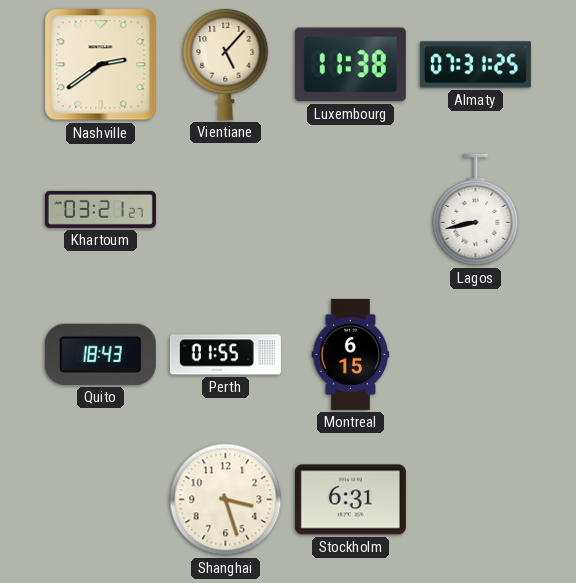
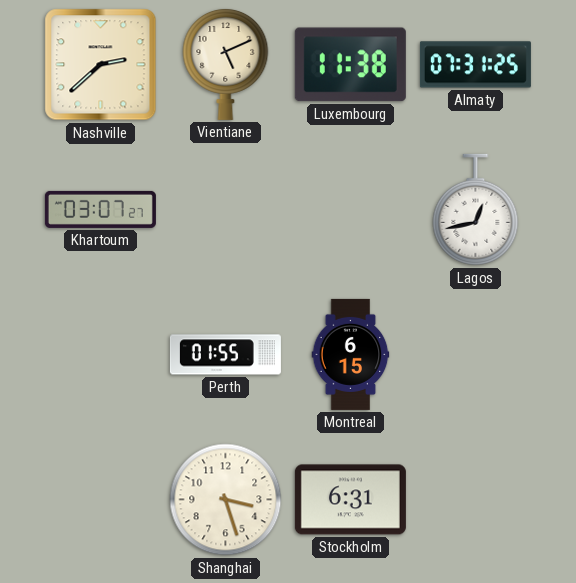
Nashville: 2:39 -> 2:38
Vientiane: 5:07 -> 5:11
Khartoum: 03:21 -> 03:07
Lagos: 8:43 -> 12:43
Quito: 18:43 -> none
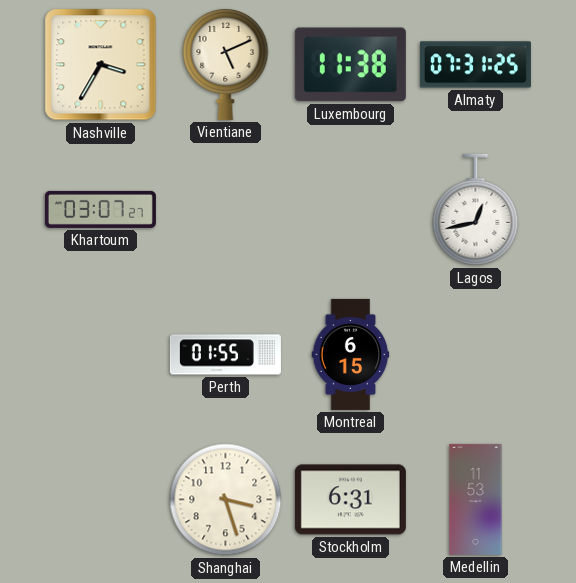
Nashville: 2:38 -> 3:35
Medellin: none -> 11:53
